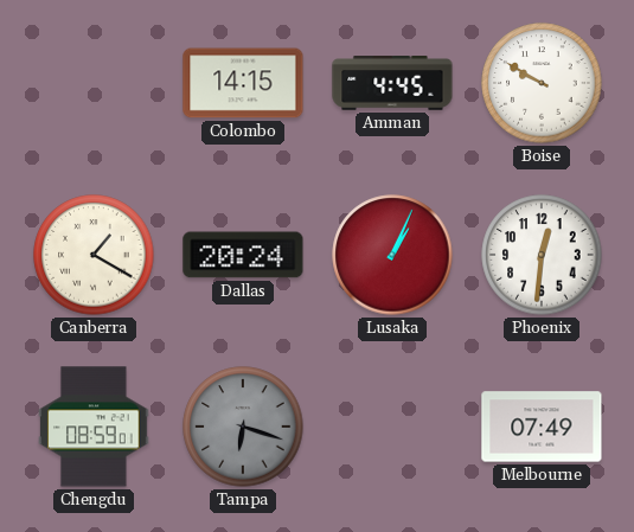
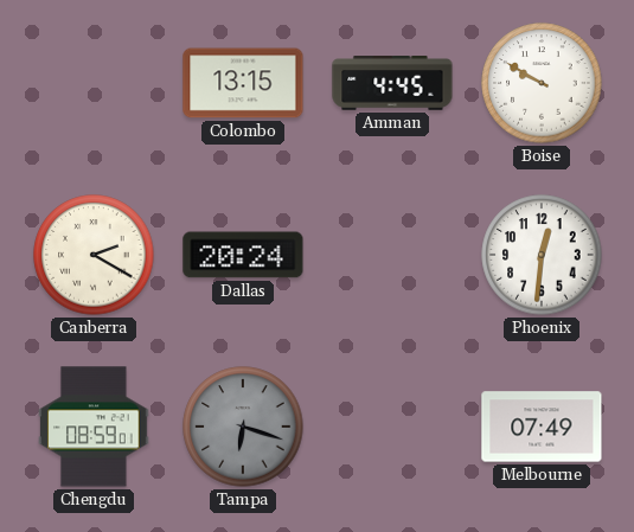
Colombo: 14:15 -> 13:15
Canberra: 1:20 -> 2:20
Lusaka: 1:04 -> none
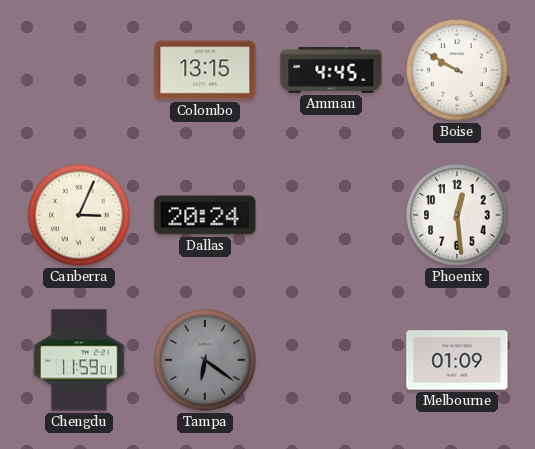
Canberra: 2:20 -> 3:04
Phoenix: 12:31 -> 12:29
Chengdu: 08:59 -> 11:59
Tampa: 6:18 -> 6:21
Melbourne: 07:49 -> 01:09
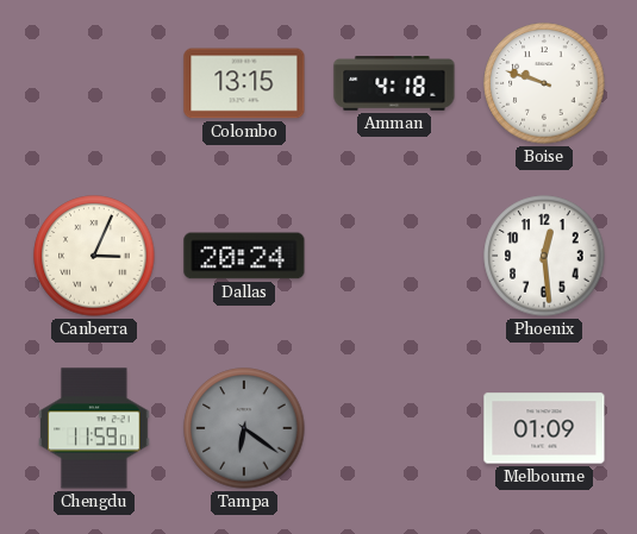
Amman: 4:45 -> 4:18
Boise: 9:50 -> 9:48
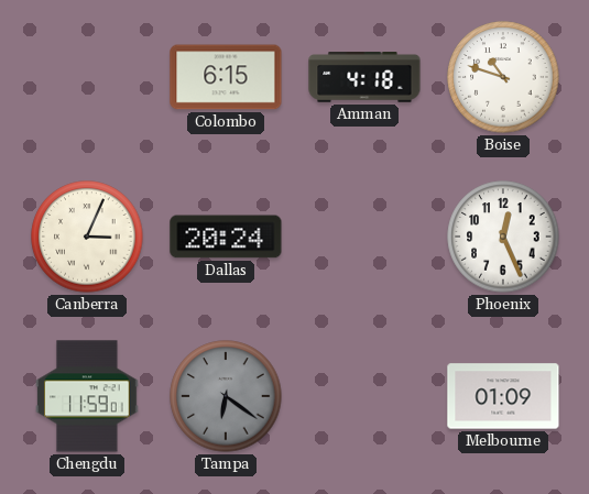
Colombo: 13:15 -> 6:15
Boise: 9:48 -> 10:48
Phoenix: 12:29 -> 12:26
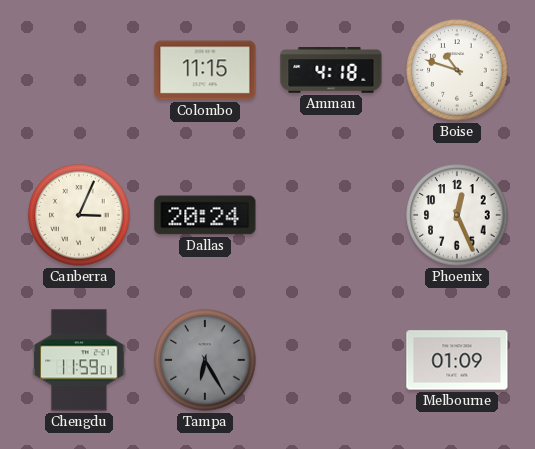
Colombo: 6:15 -> 11:15
Tampa: 6:21 -> 6:25
